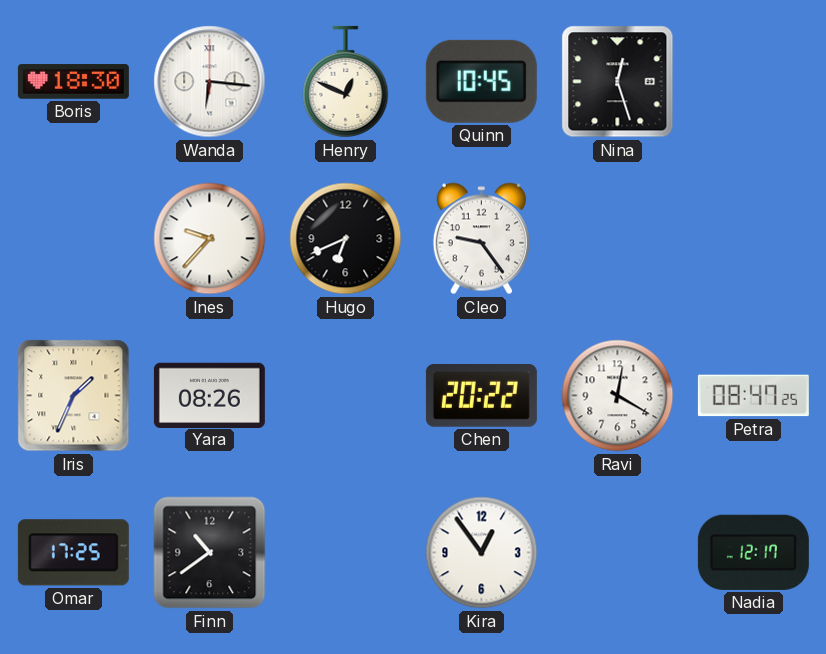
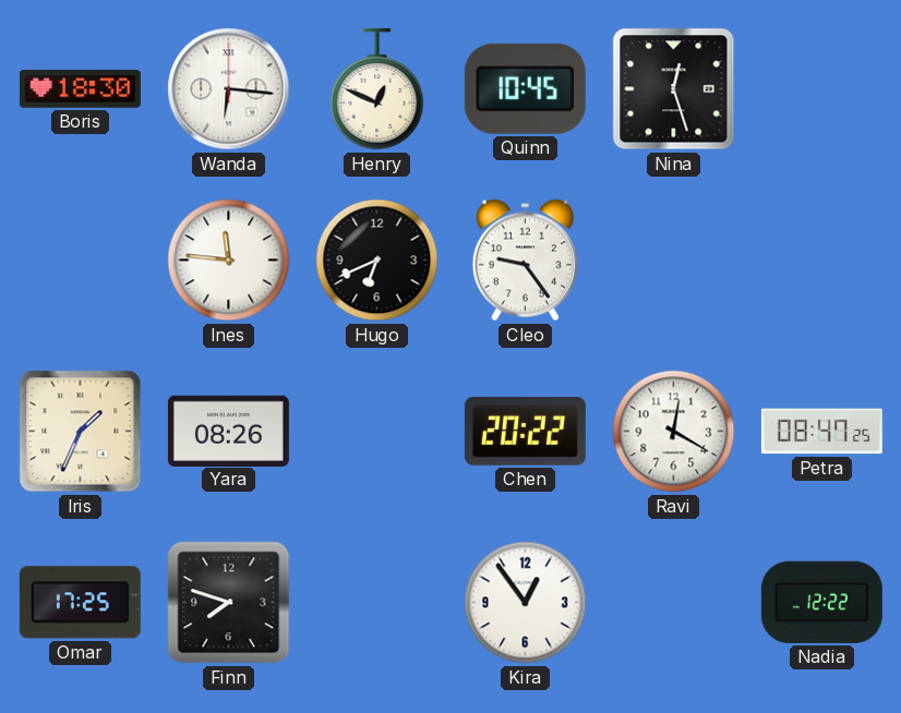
Ines: 9:37 -> 11:46
Finn: 10:39 -> 7:48
Nadia: 12:17 -> 12:22
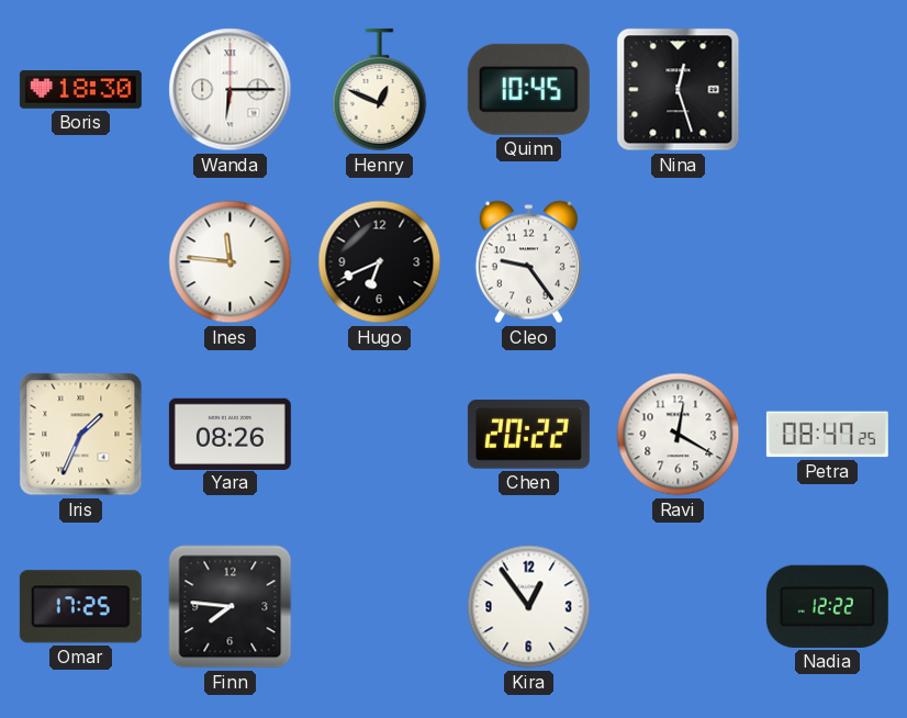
Wanda: 6:16 -> 6:15
Finn: 7:48 -> 7:46
